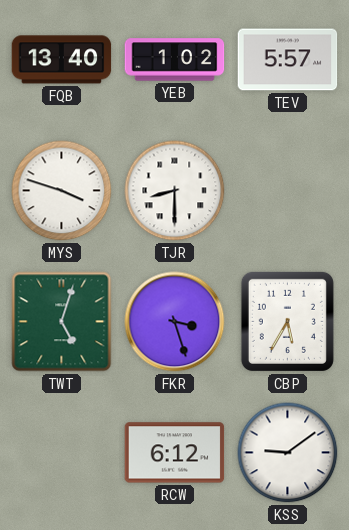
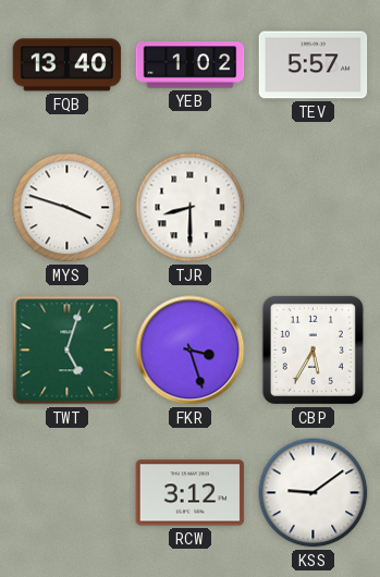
RCW: 6:12 -> 3:12
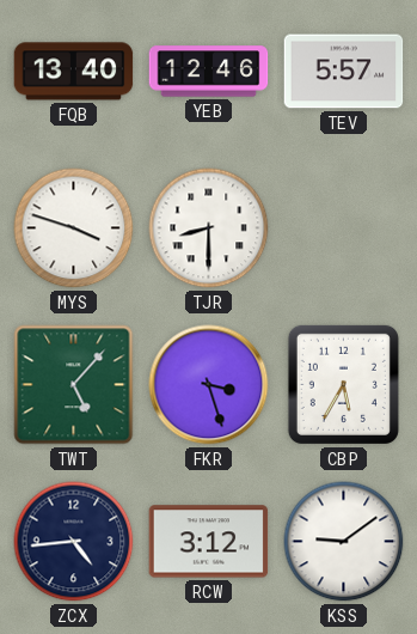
YEB: 1:02 -> 12:46
TWT: 5:03 -> 5:07
ZCX: none -> 4:44
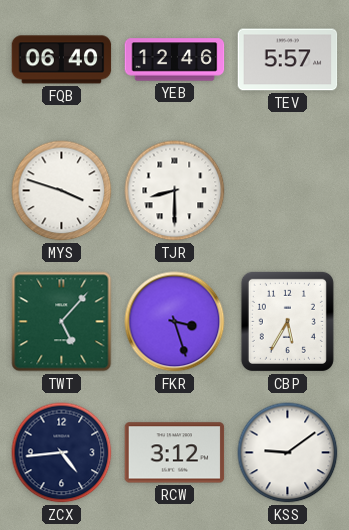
FQB: 13:40 -> 06:40
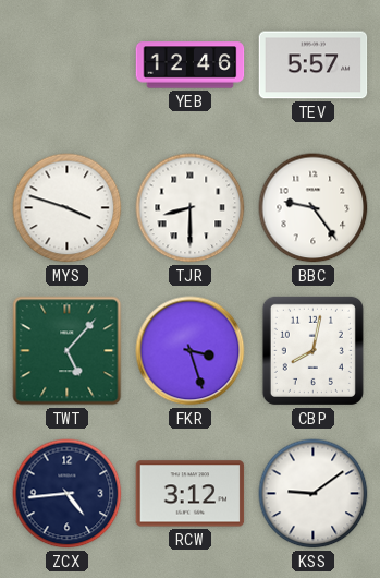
FQB: 06:40 -> none
BBC: none -> 9:24
CBP: 5:35 -> 8:02
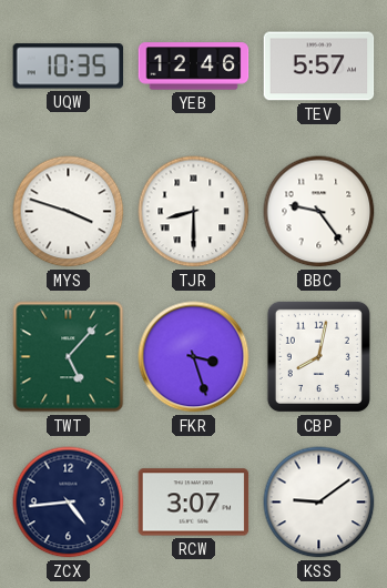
UQW: none -> 10:35
RCW: 3:12 -> 3:07
